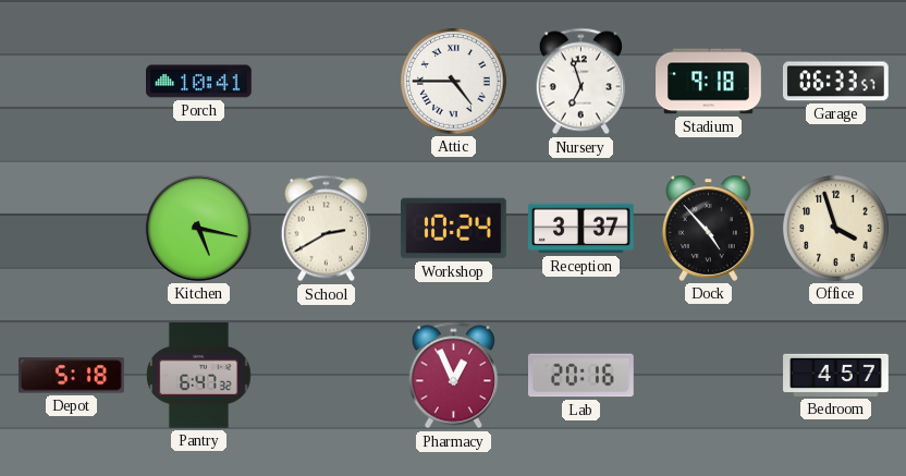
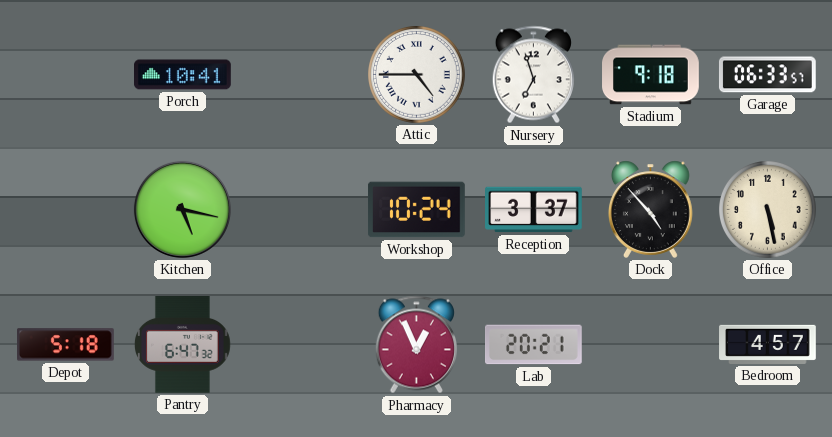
School: 2:40 -> none
Office: 3:57 -> 5:28
Lab: 20:16 -> 20:21
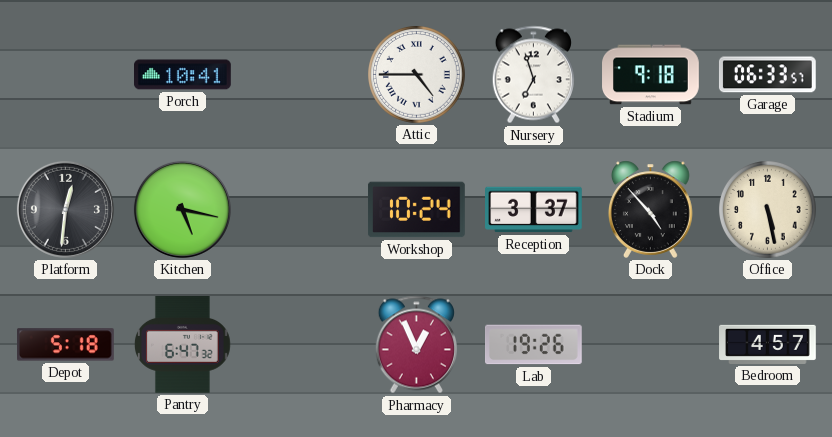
Platform: none -> 12:31
Lab: 20:21 -> 19:26
